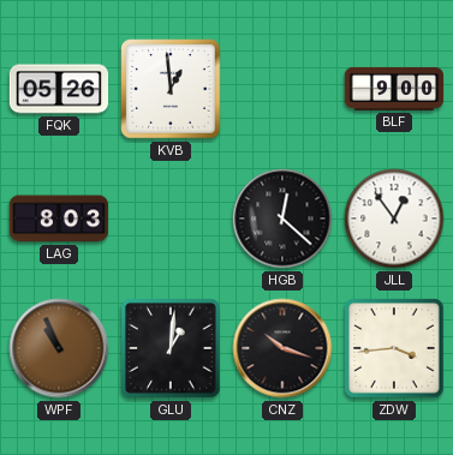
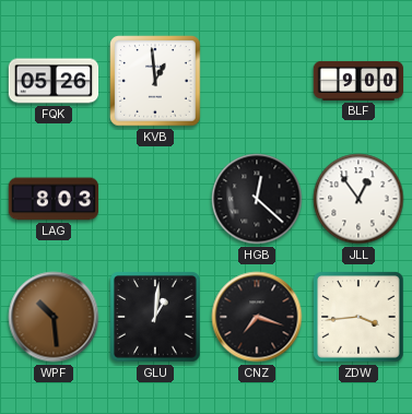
WPF: 10:56 -> 10:29
CNZ: 10:18 -> 7:18
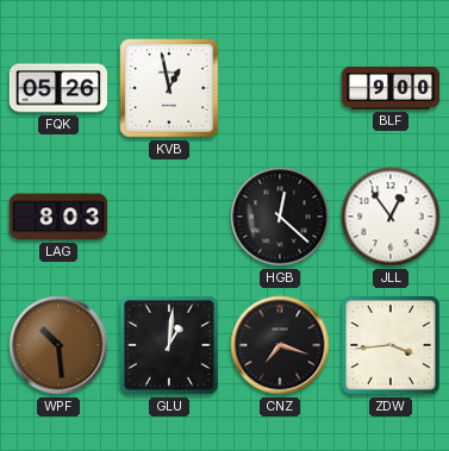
KVB: 12:59 -> 12:58
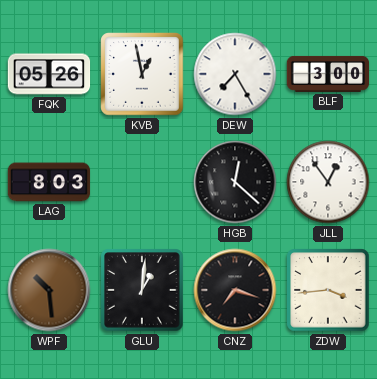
DEW: none -> 7:25
BLF: 9:00 -> 3:00
